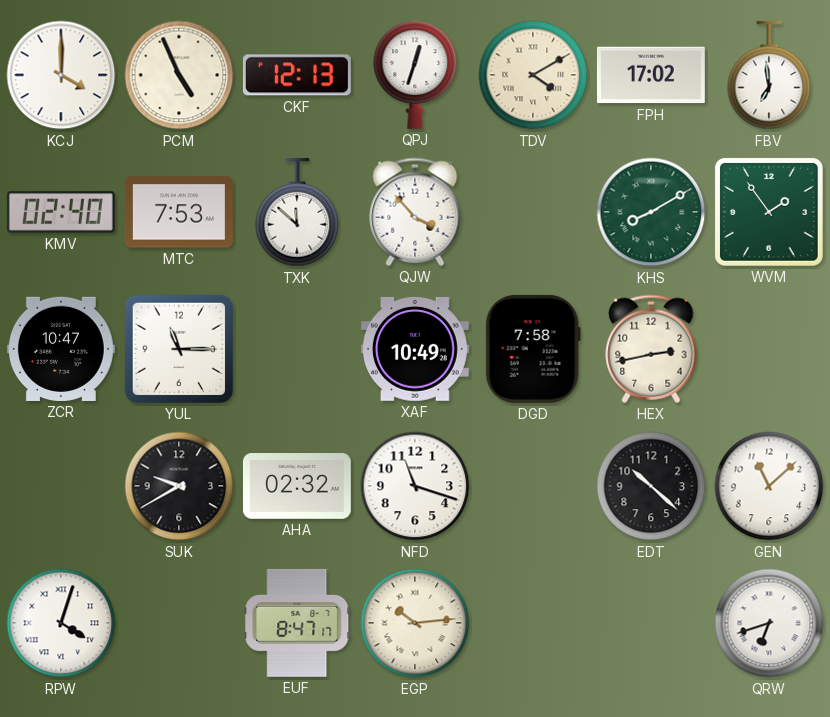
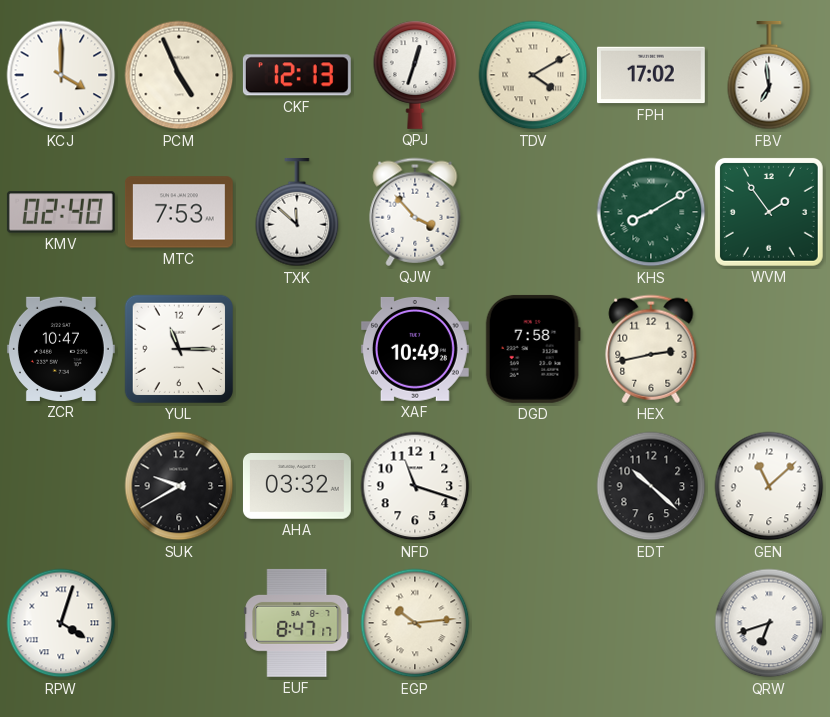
AHA: 02:32 -> 03:32
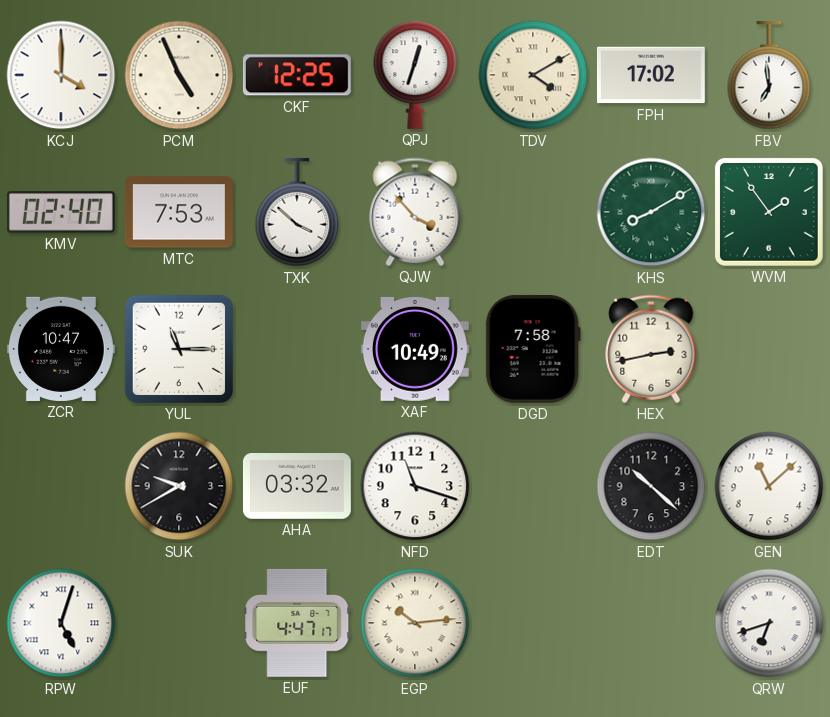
CKF: 12:13 -> 12:25
TXK: 11:52 -> 3:52
RPW: 4:03 -> 5:03
EUF: 8:47 -> 4:47
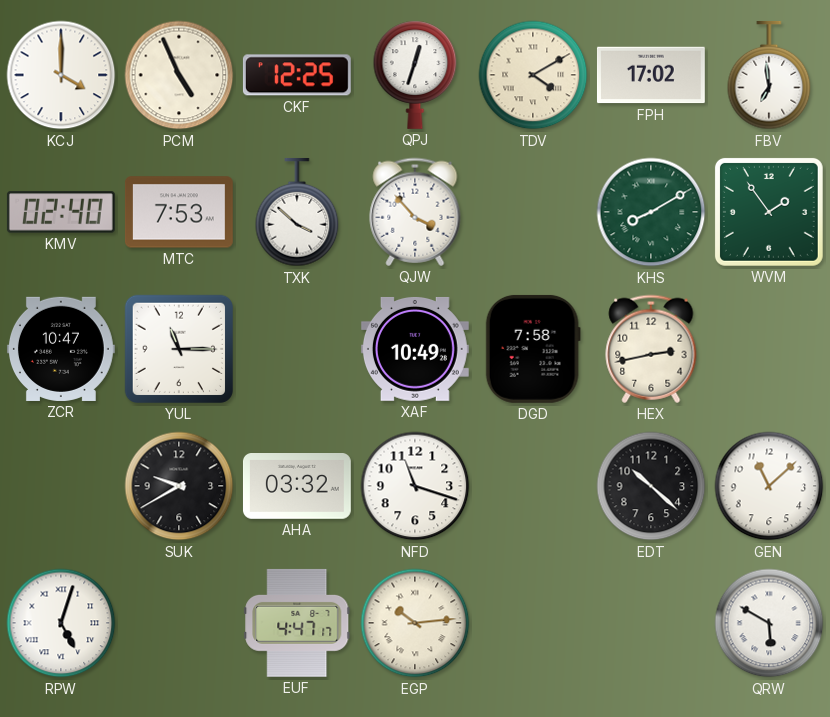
QRW: 6:42 -> 5:50
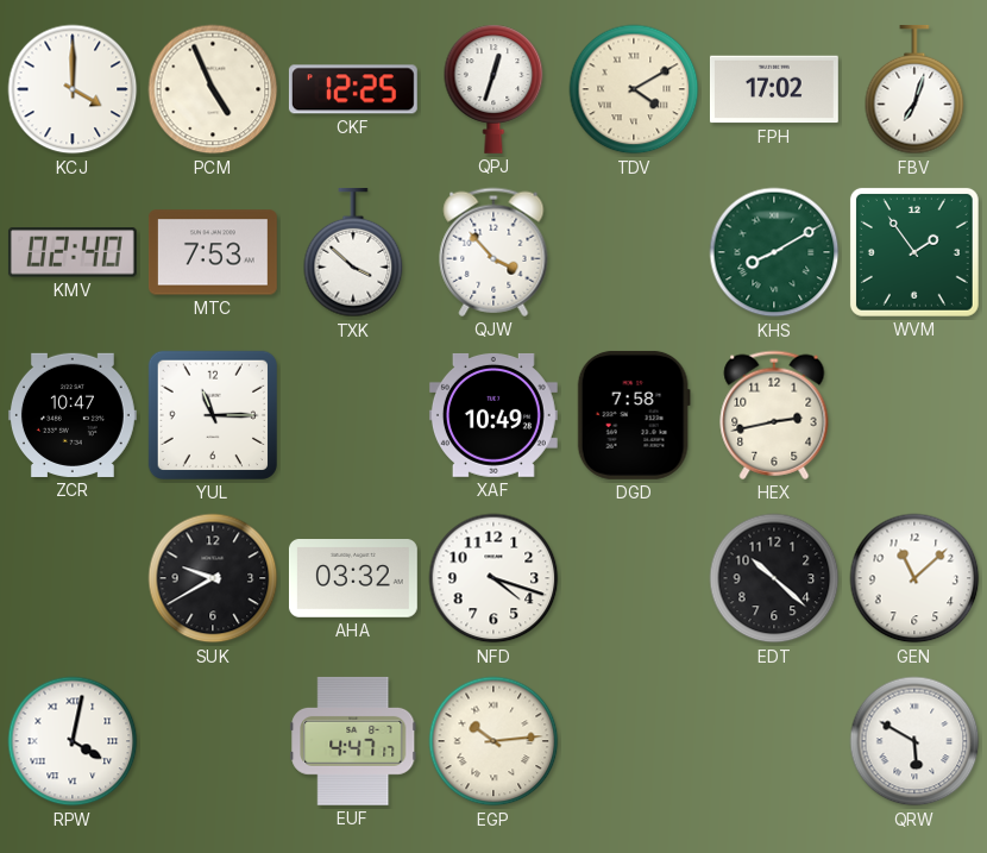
FBV: 6:59 -> 7:03
NFD: 11:18 -> 4:18
RPW: 5:03 -> 4:02
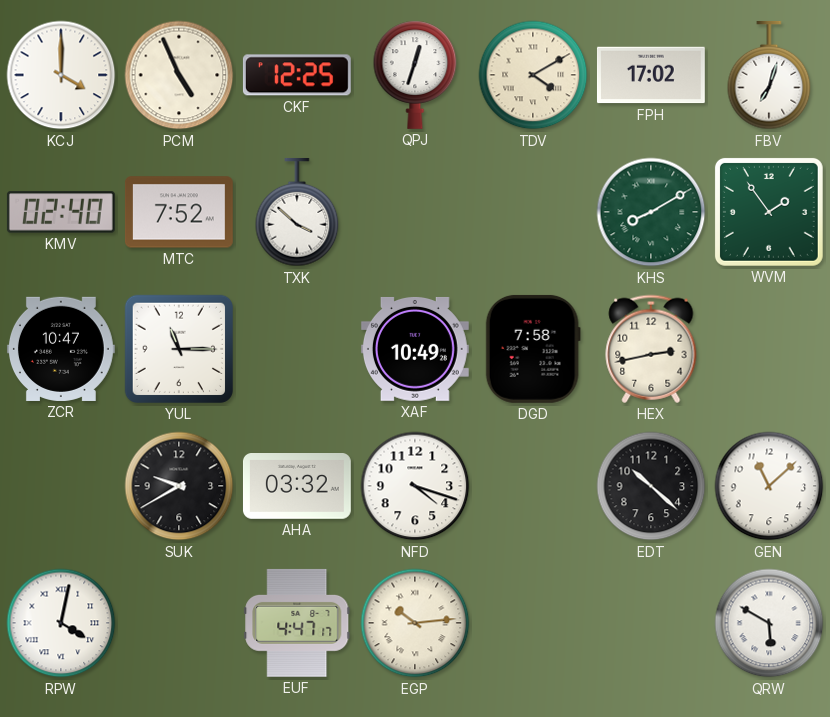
MTC: 7:53 -> 7:52
QJW: 3:53 -> none
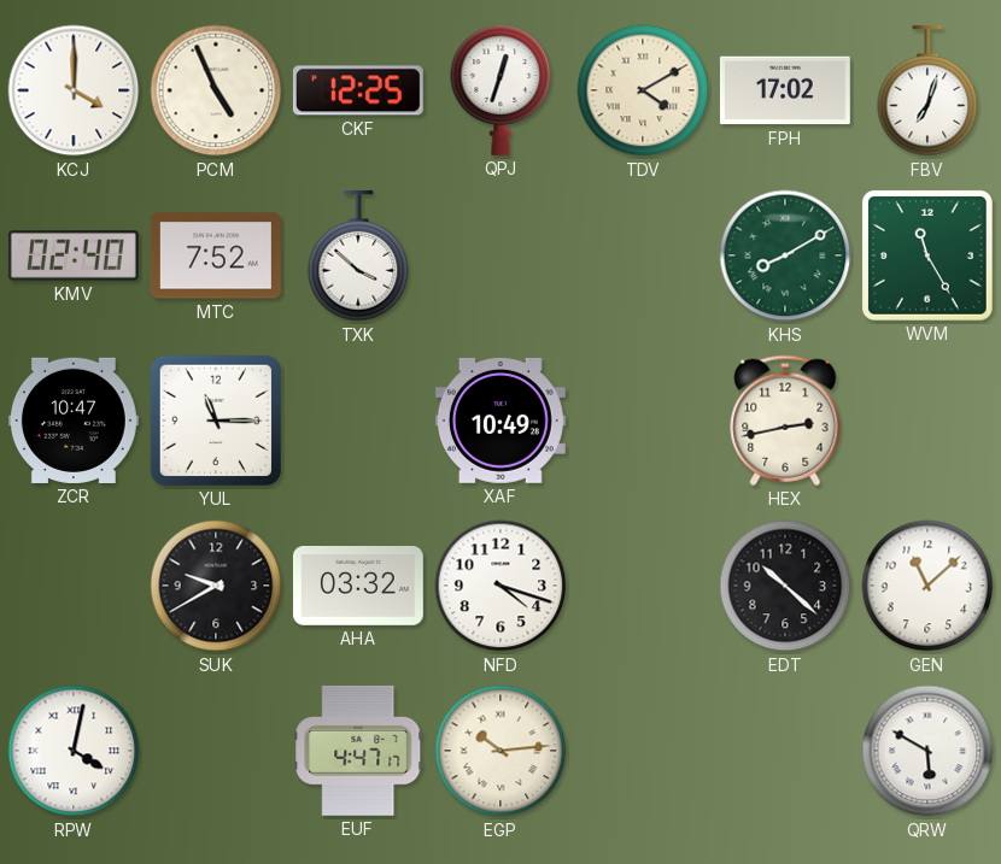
WVM: 1:54 -> 11:25
DGD: 7:58 -> none
